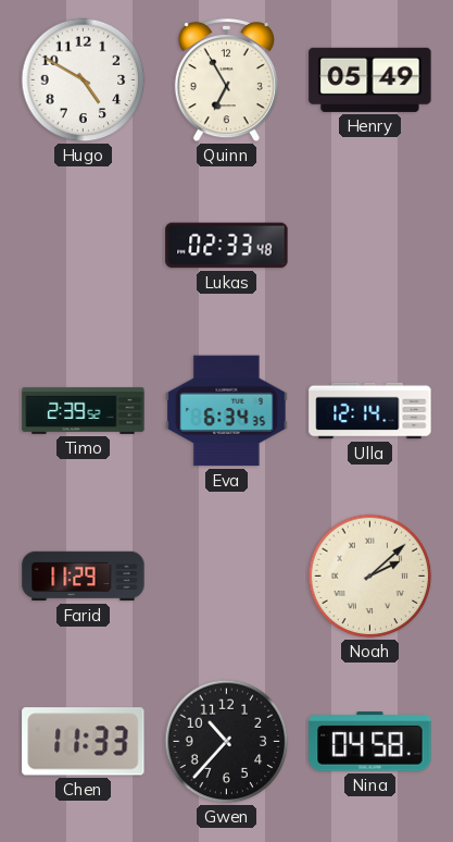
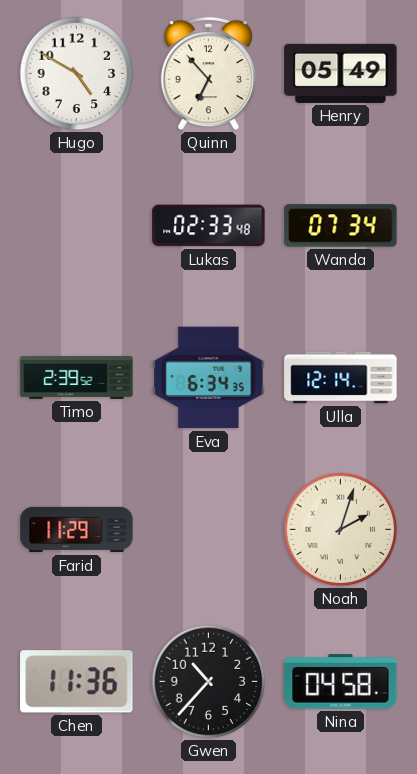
Quinn: 6:55 -> 6:53
Wanda: none -> 07:34
Noah: 2:08 -> 2:03
Chen: 11:33 -> 11:36
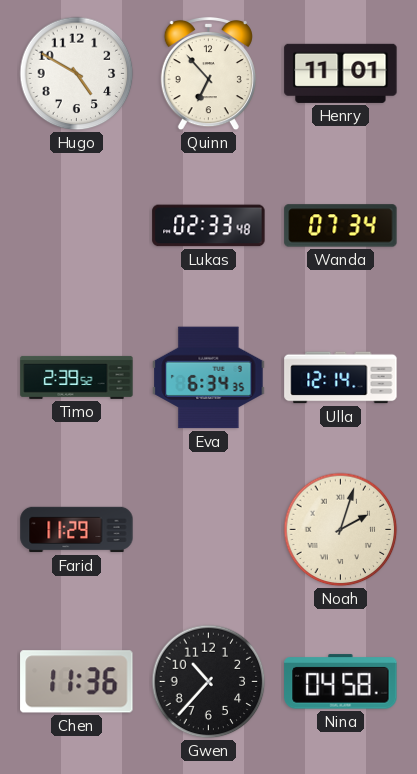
Henry: 05:49 -> 11:01
